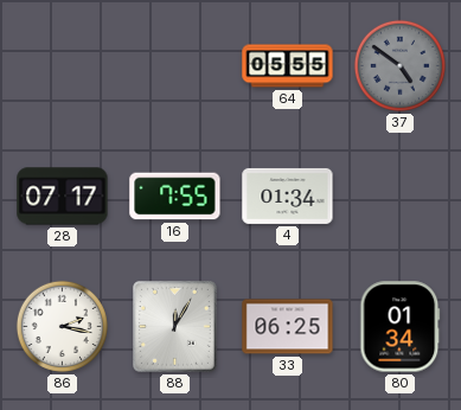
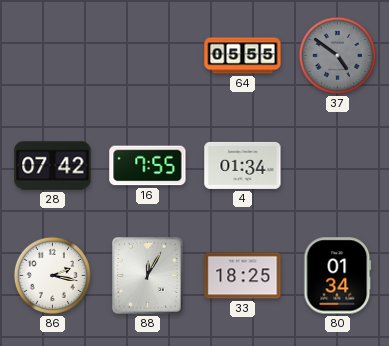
28: 07:17 -> 07:42
33: 06:25 -> 18:25
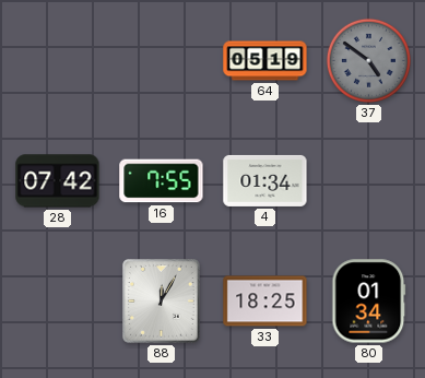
64: 05:55 -> 05:19
86: 2:17 -> none
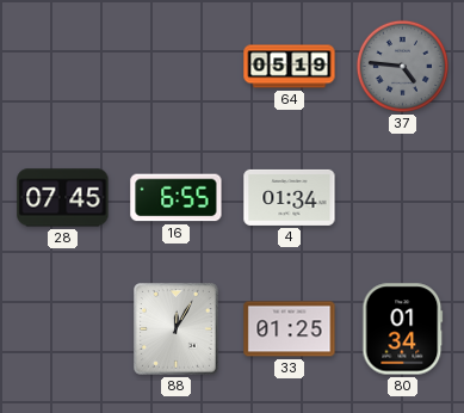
37: 4:51 -> 4:46
28: 07:42 -> 07:45
16: 7:55 -> 6:55
33: 18:25 -> 01:25
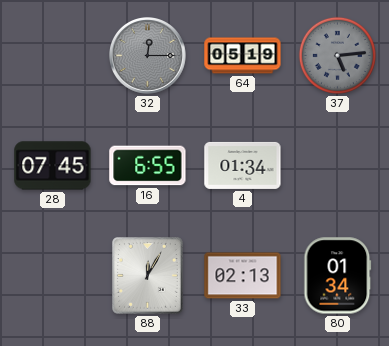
32: none -> 12:15
37: 4:46 -> 5:14
33: 01:25 -> 02:13
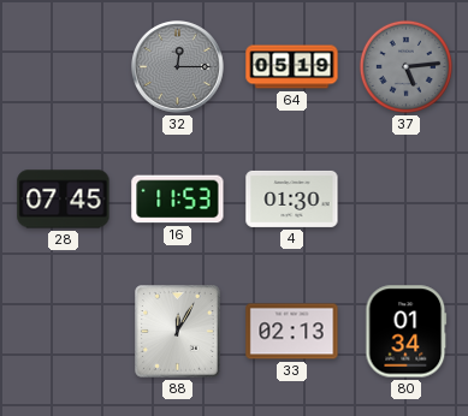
16: 6:55 -> 11:53
4: 01:34 -> 01:30
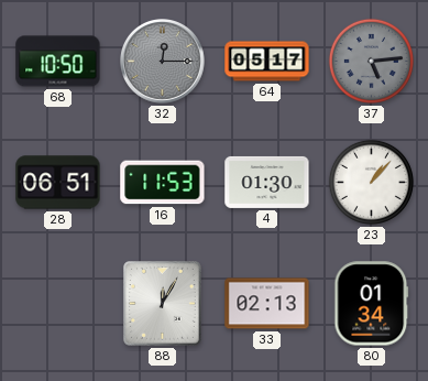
68: none -> 10:50
64: 05:19 -> 05:17
28: 07:45 -> 06:51
23: none -> 1:07
